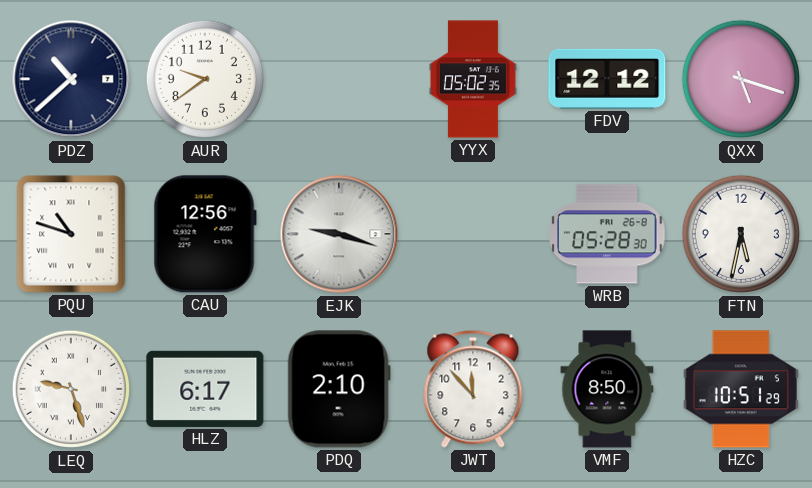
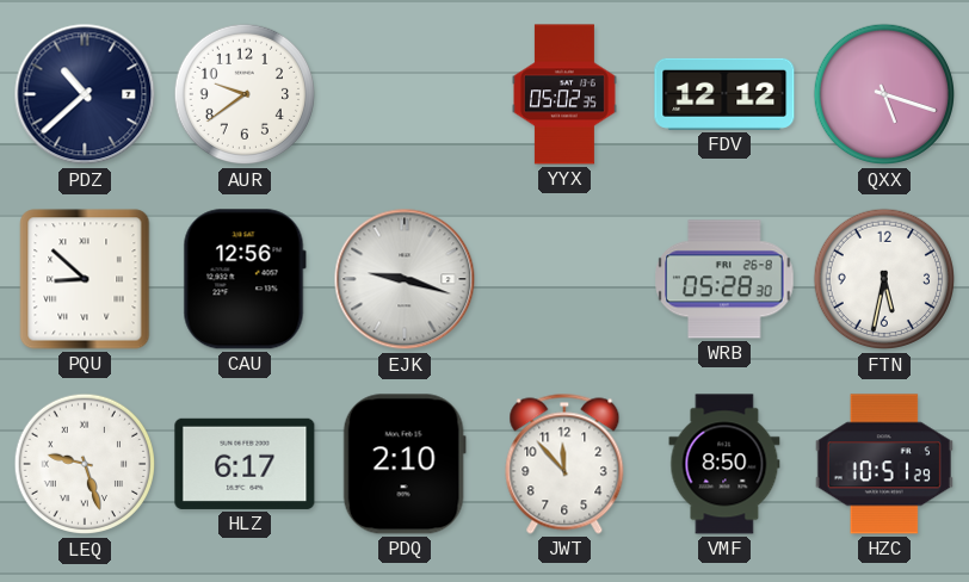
PQU: 10:48 -> 8:52
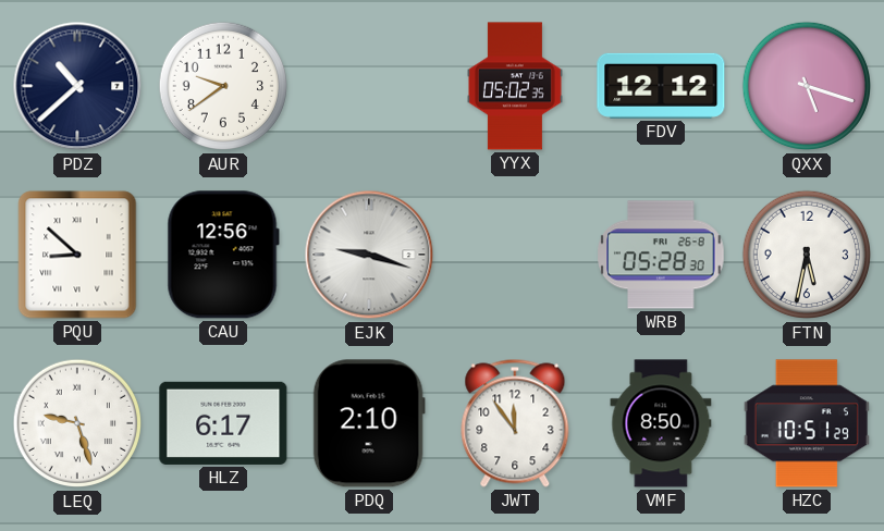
JWT: 11:53 -> 11:54
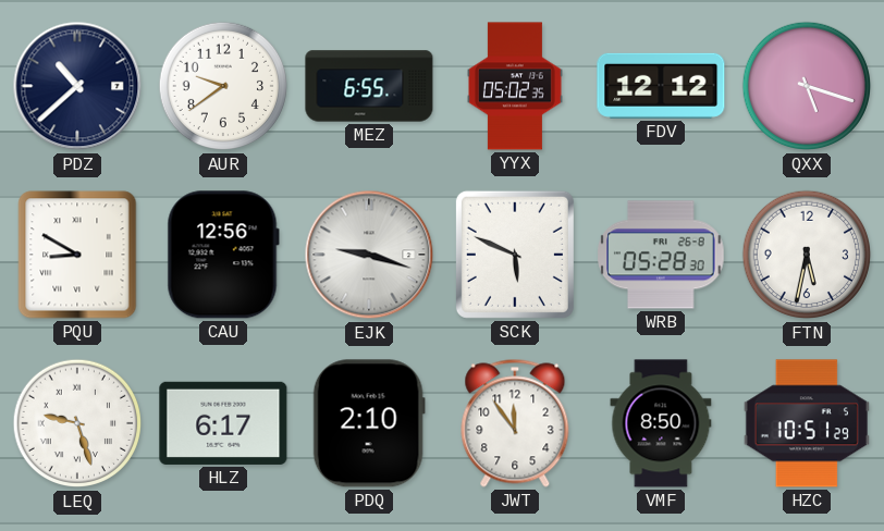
MEZ: none -> 6:55
PQU: 8:52 -> 8:50
SCK: none -> 5:49
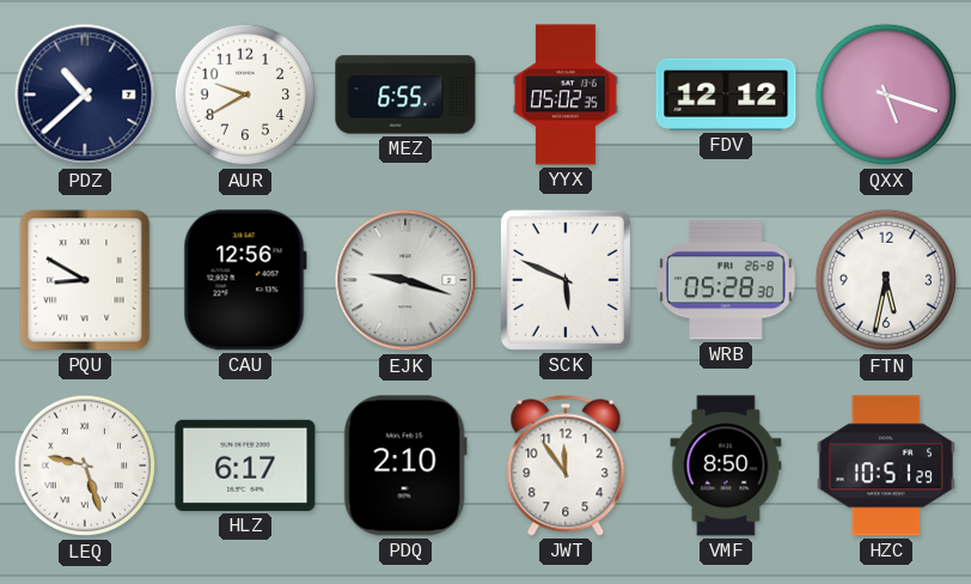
AUR: 9:39 -> 9:40
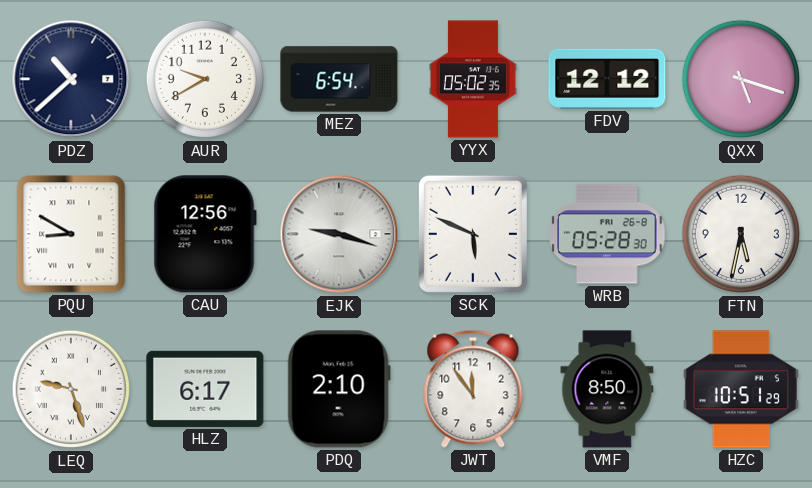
MEZ: 6:55 -> 6:54
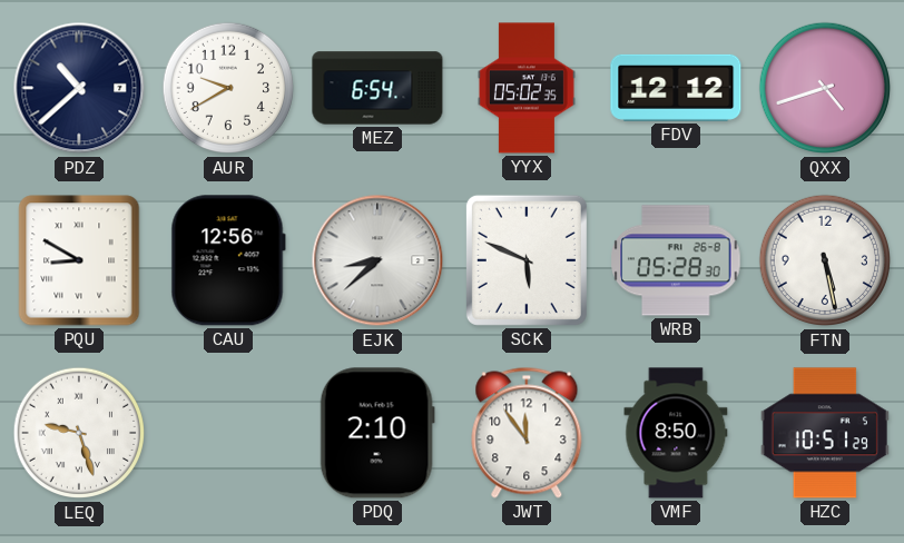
QXX: 5:18 -> 4:42
EJK: 9:18 -> 8:38
FTN: 5:32 -> 5:28
HLZ: 6:17 -> none
